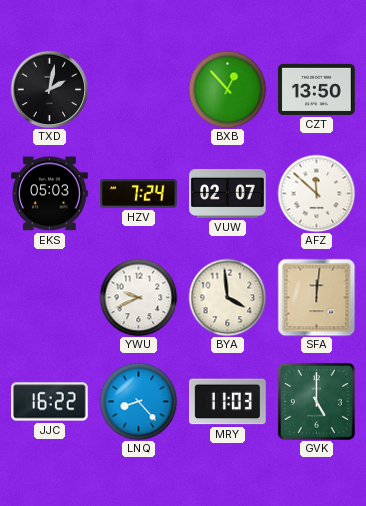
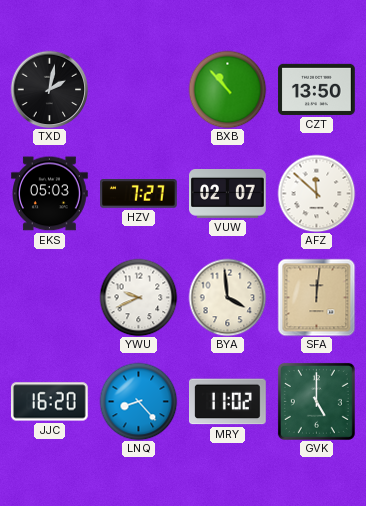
BXB: 12:53 -> 10:53
HZV: 7:24 -> 7:27
JJC: 16:22 -> 16:20
MRY: 11:03 -> 11:02
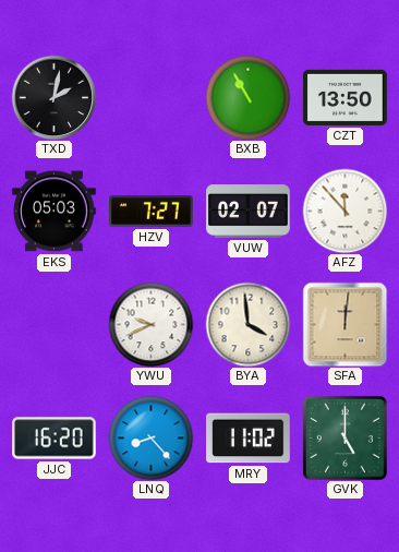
BXB: 10:53 -> 10:55
AFZ: 11:52 -> 11:53
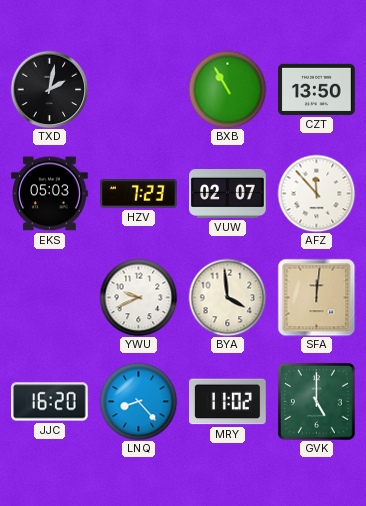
HZV: 7:27 -> 7:23
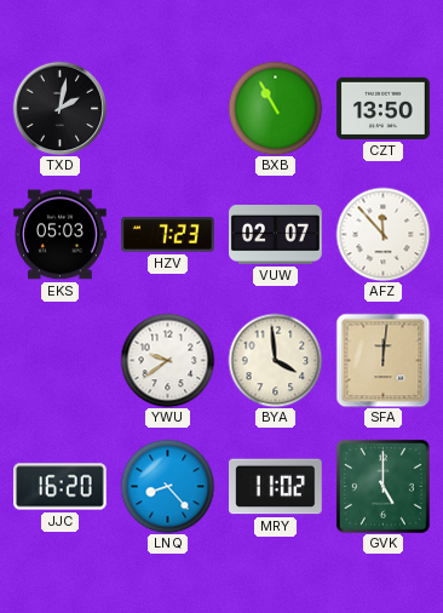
YWU: 9:41 -> 9:39
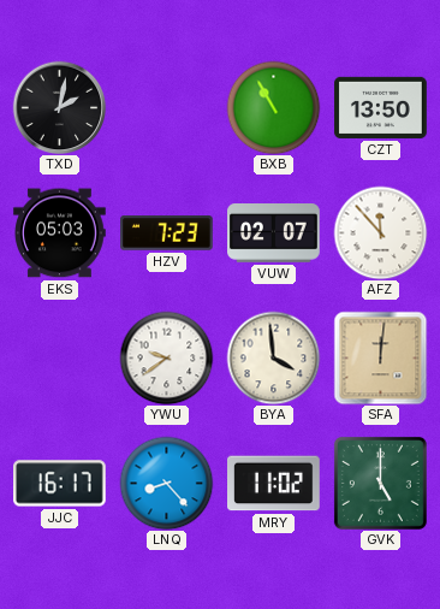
JJC: 16:20 -> 16:17
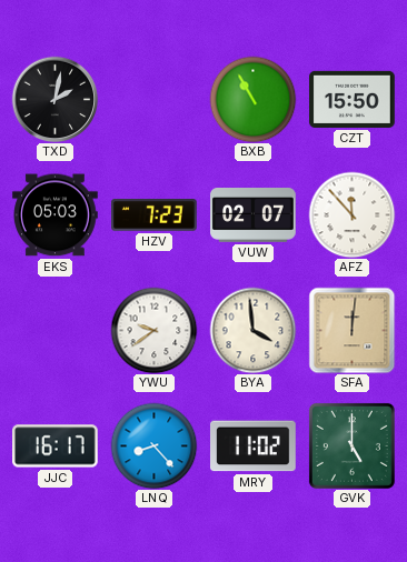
CZT: 13:50 -> 15:50
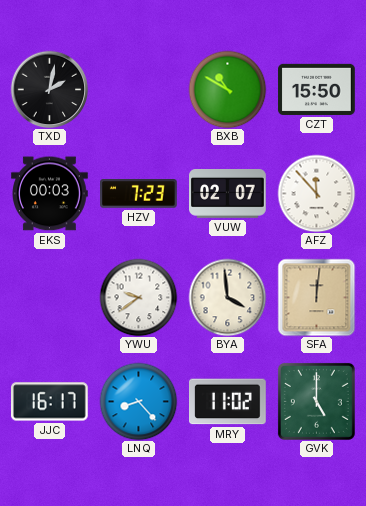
BXB: 10:55 -> 10:50
EKS: 05:03 -> 00:03
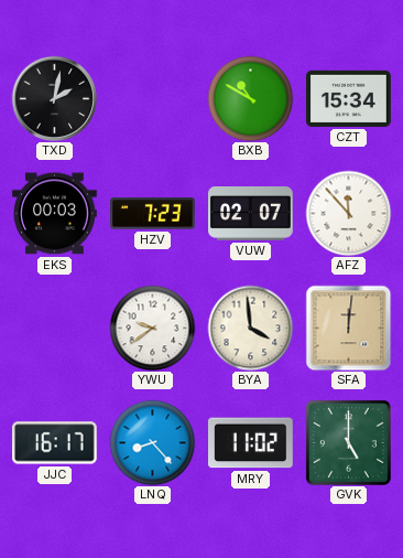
CZT: 15:50 -> 15:34
